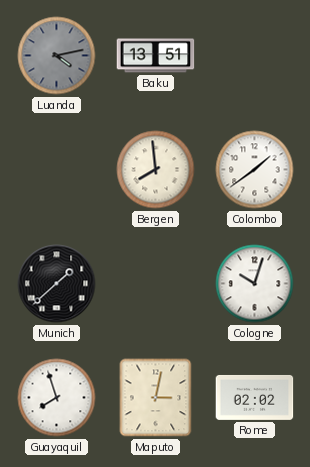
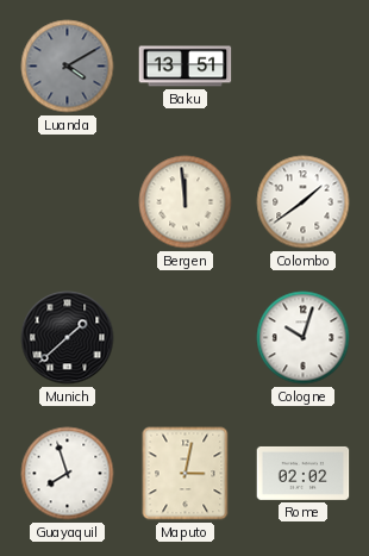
Luanda: 4:13 -> 4:10
Bergen: 7:59 -> 11:59
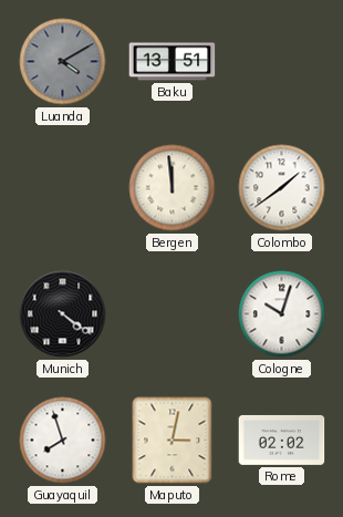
Munich: 1:38 -> 4:21
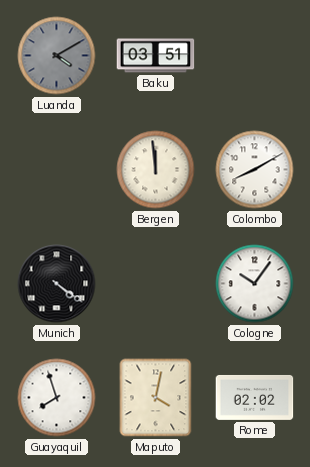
Baku: 13:51 -> 03:51
Colombo: 1:39 -> 8:10
Cologne: 10:03 -> 10:06
Maputo: 3:02 -> 4:02
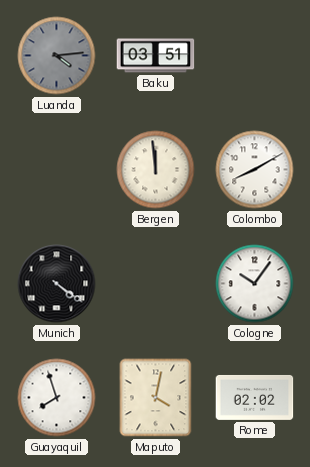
Luanda: 4:10 -> 4:14
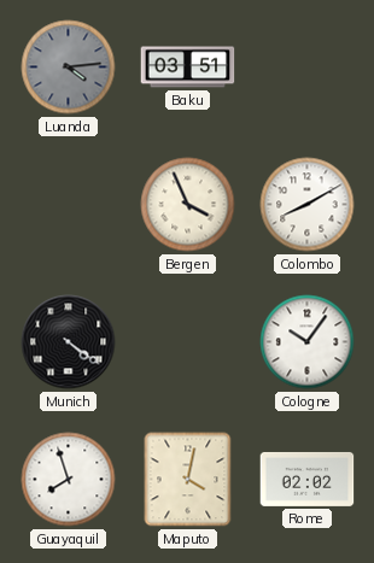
Bergen: 11:59 -> 3:56
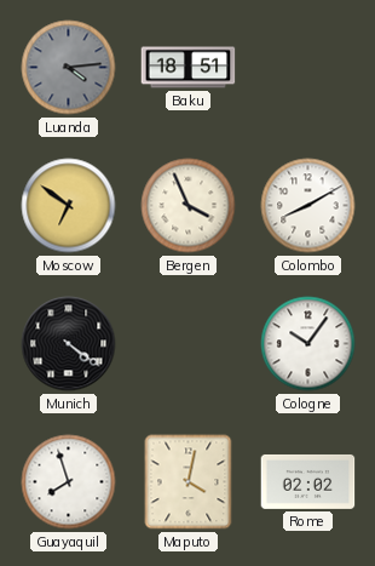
Baku: 03:51 -> 18:51
Moscow: none -> 6:51
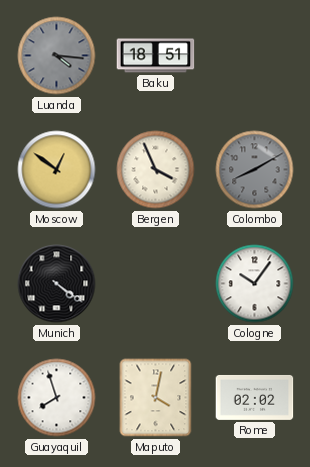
Luanda: 4:14 -> 4:16
Moscow: 6:51 -> 12:51
Colombo dial: white -> grey
